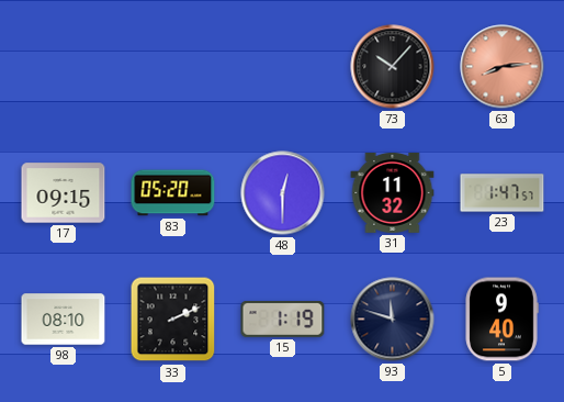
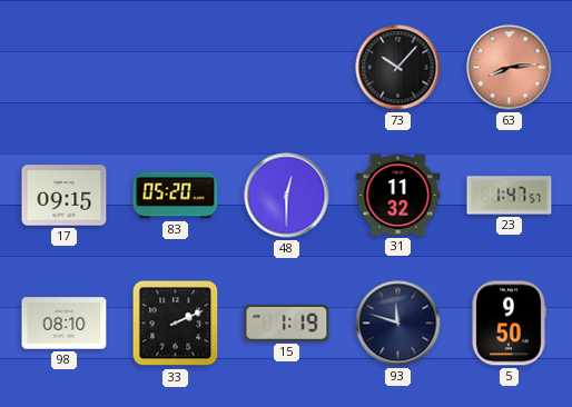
5: 9:40 -> 9:50
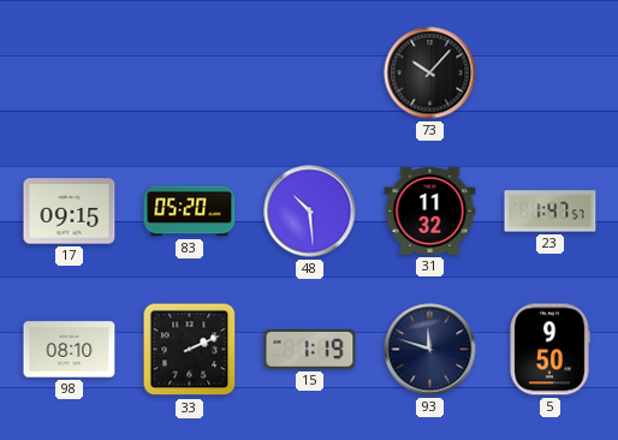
63: 8:14 -> none
48: 12:30 -> 10:29
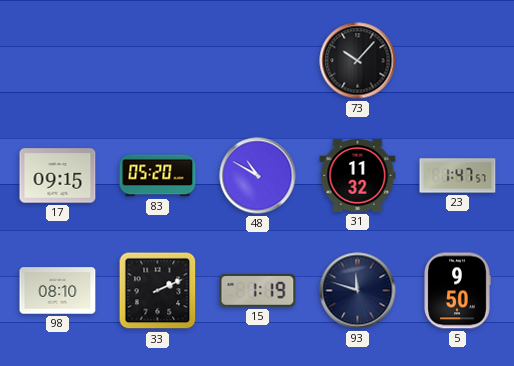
48: 10:29 -> 10:50
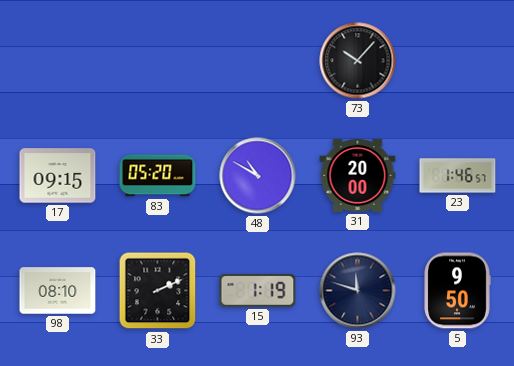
31: 11:32 -> 20:00
23: 1:47 -> 1:46
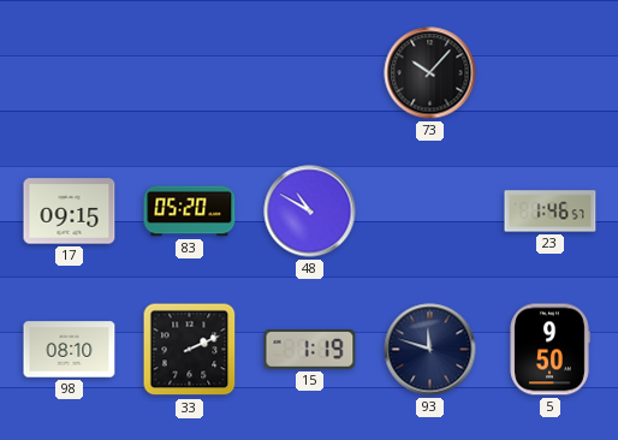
31: 20:00 -> none
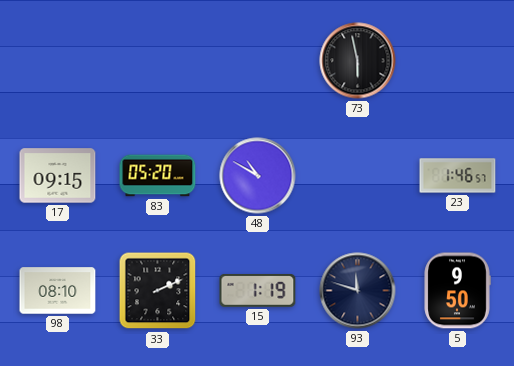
73: 10:07 -> 5:58
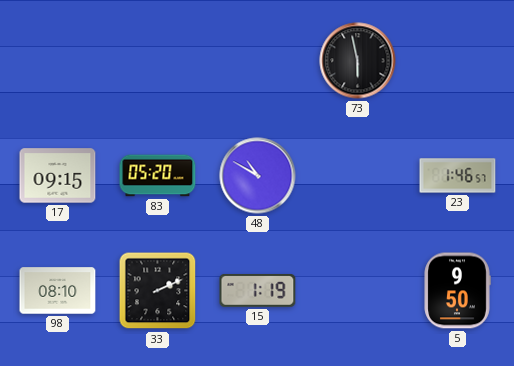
93: 11:48 -> none
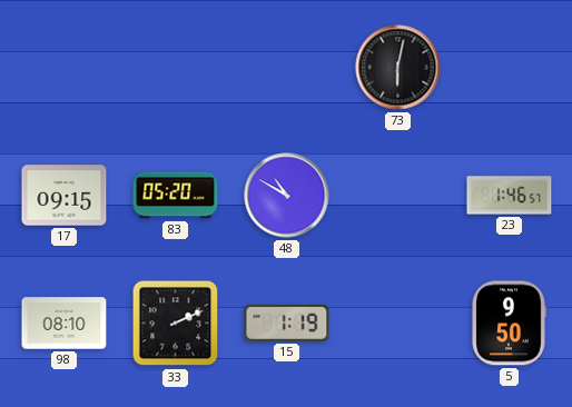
73: 5:58 -> 6:02
